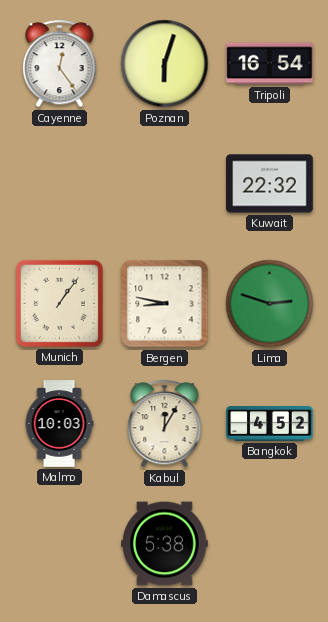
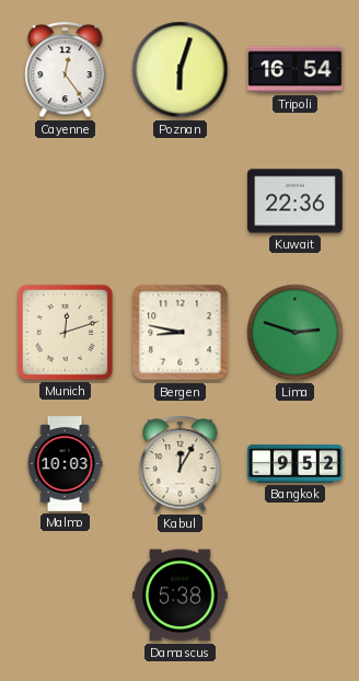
Kuwait: 22:32 -> 22:36
Munich: 1:06 -> 12:12
Bangkok: 4:52 -> 9:52
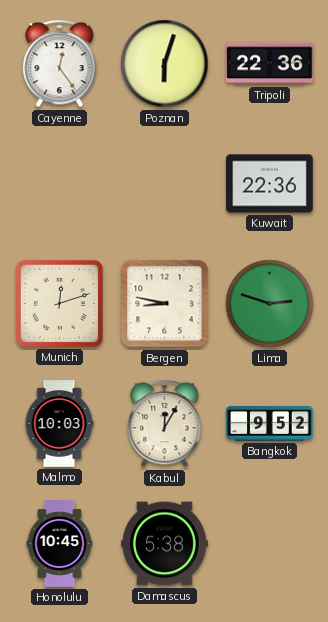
Tripoli: 16:54 -> 22:36
Honolulu: none -> 10:45
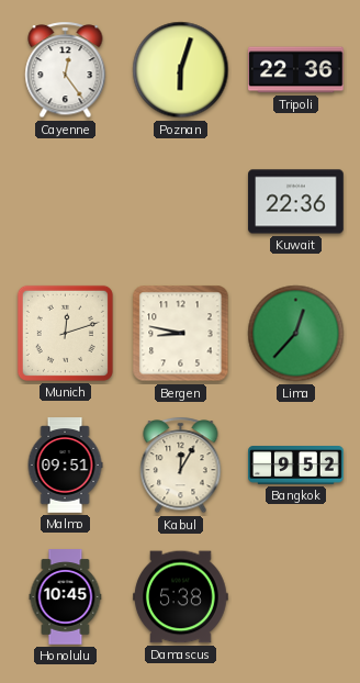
Lima: 2:48 -> 12:37
Malmo: 10:03 -> 09:51
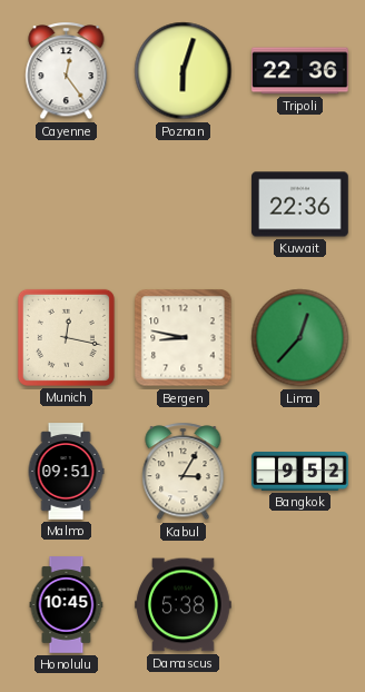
Munich: 12:12 -> 12:17
Kabul: 12:05 -> 3:05
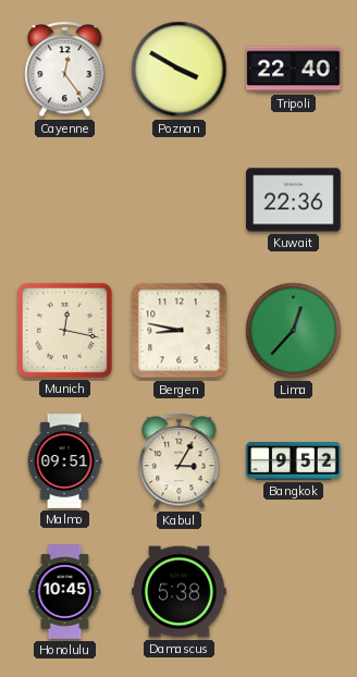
Poznan: 6:03 -> 3:50
Tripoli: 22:36 -> 22:40
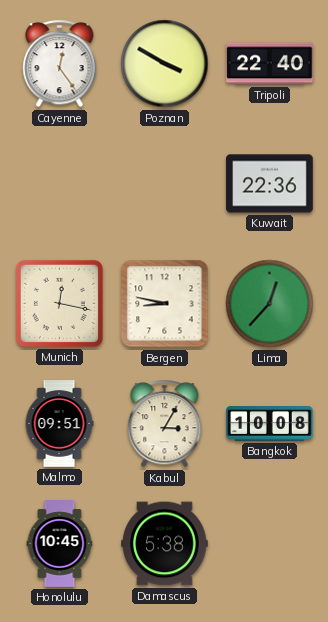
Bangkok: 9:52 -> 10:08
